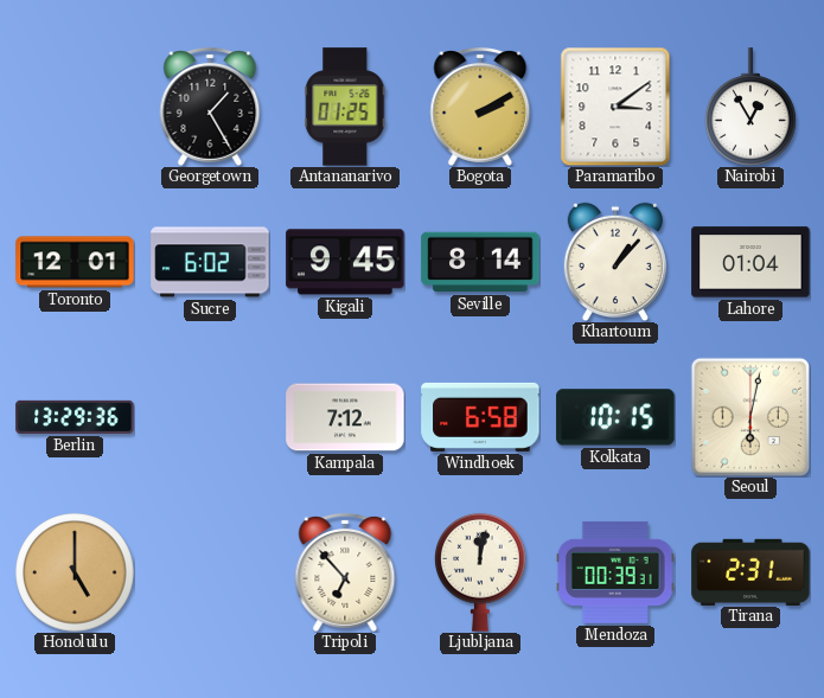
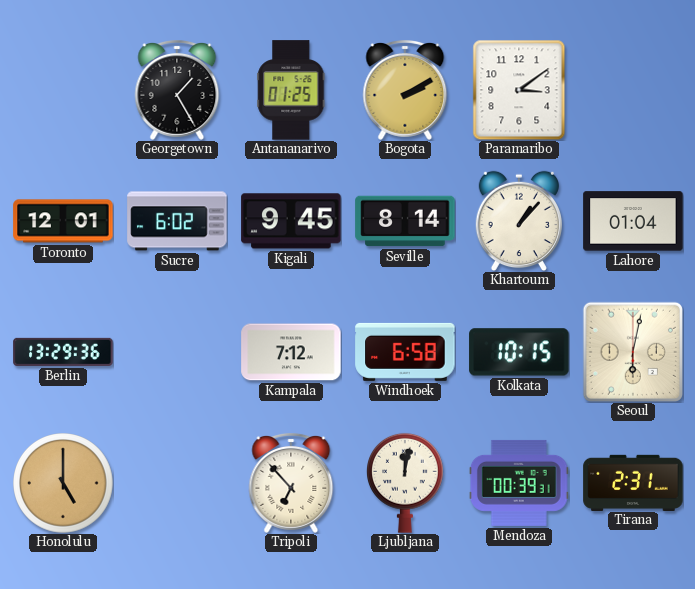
Nairobi: 12:55 -> none
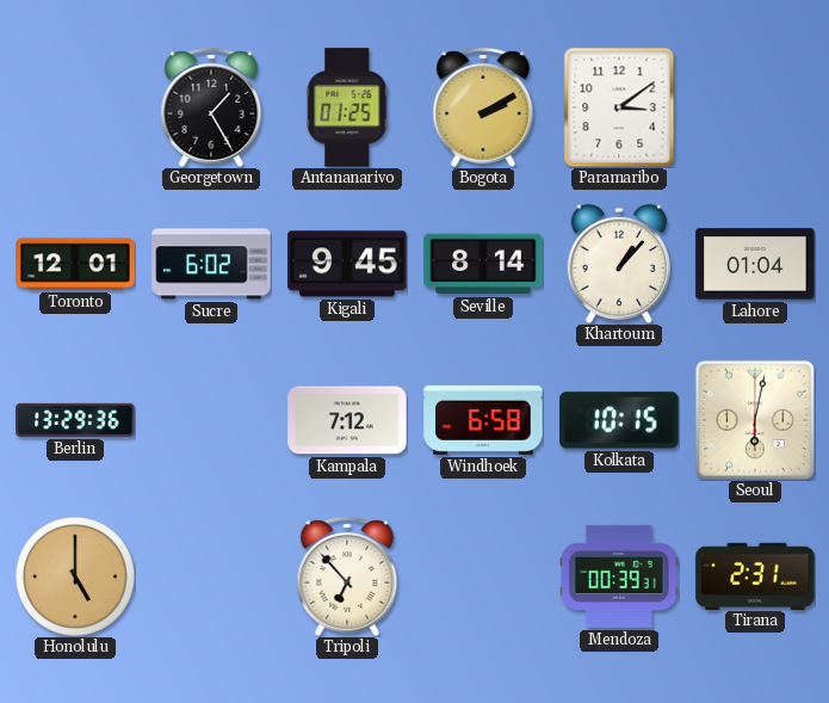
Ljubljana: 12:02 -> none
